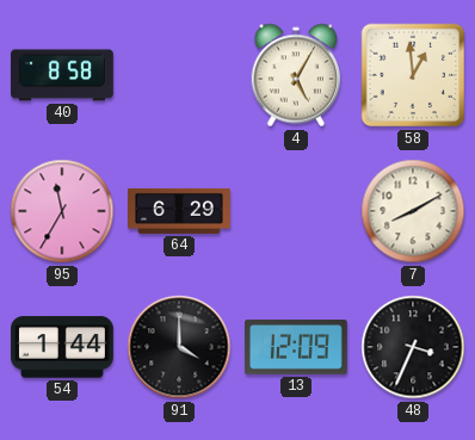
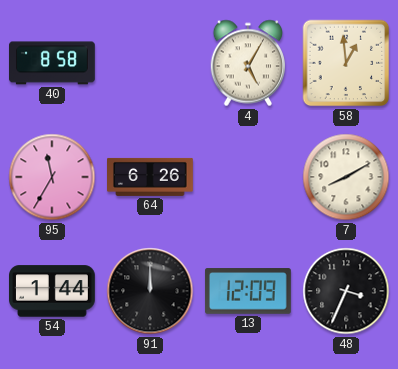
64: 6:29 -> 6:26
91: 4:00 -> 12:00
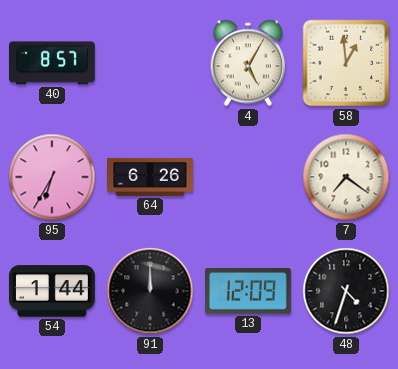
40: 8:58 -> 8:57
95: 11:35 -> 6:35
7: 8:10 -> 7:21
48: 3:34 -> 4:33
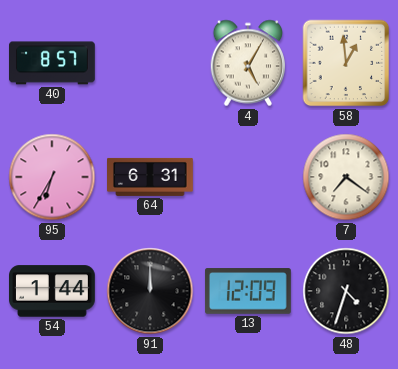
64: 6:26 -> 6:31
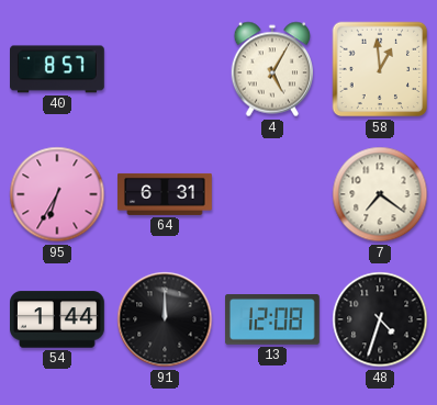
13: 12:09 -> 12:08
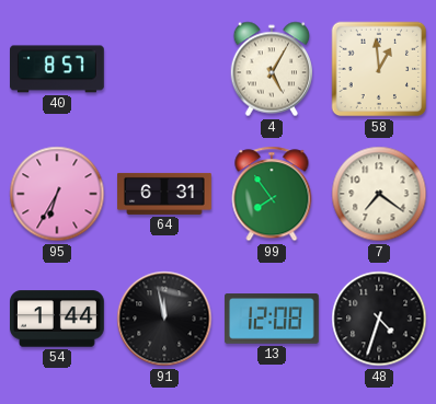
99: none -> 7:54
91: 12:00 -> 11:58
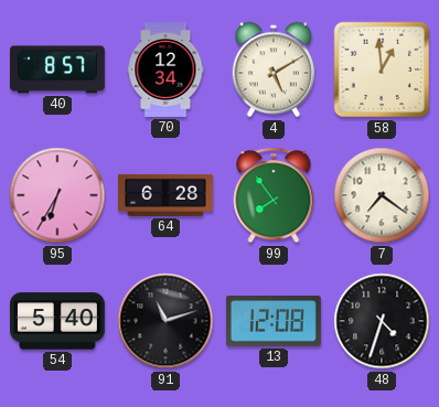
70: none -> 12:34
4: 5:05 -> 5:10
64: 6:31 -> 6:28
54: 1:44 -> 5:40
91: 11:58 -> 11:12
